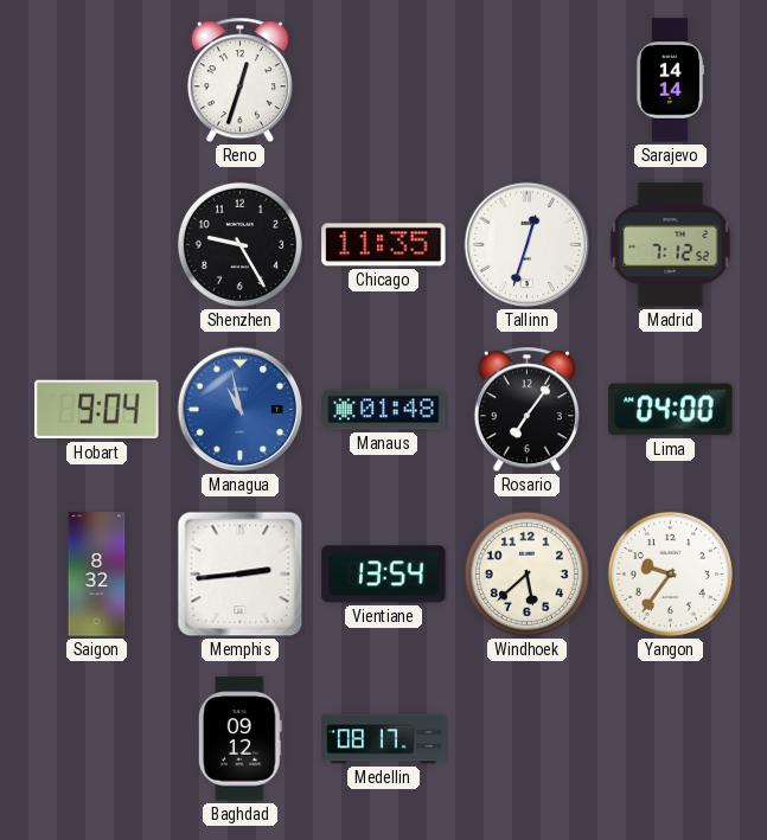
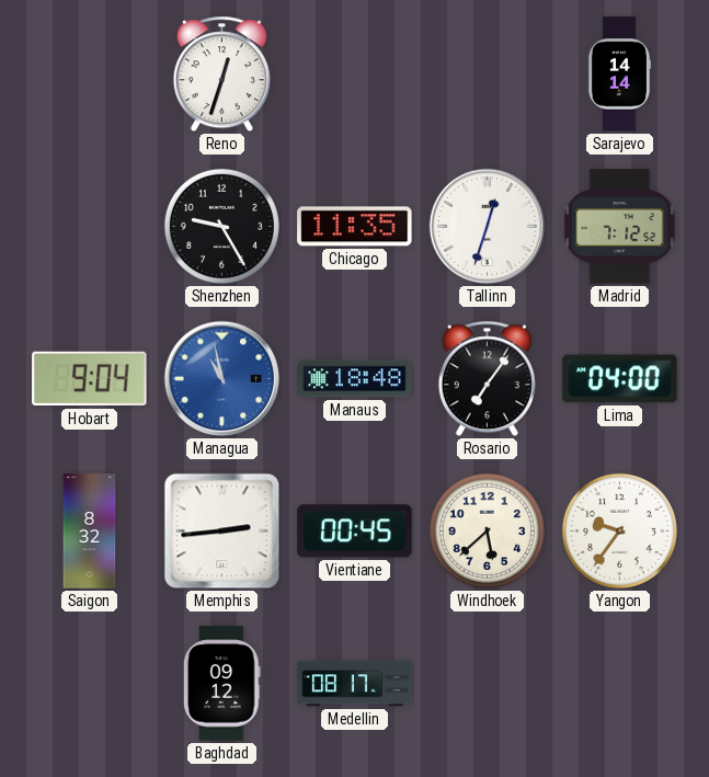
Manaus: 01:48 -> 18:48
Vientiane: 13:54 -> 00:45
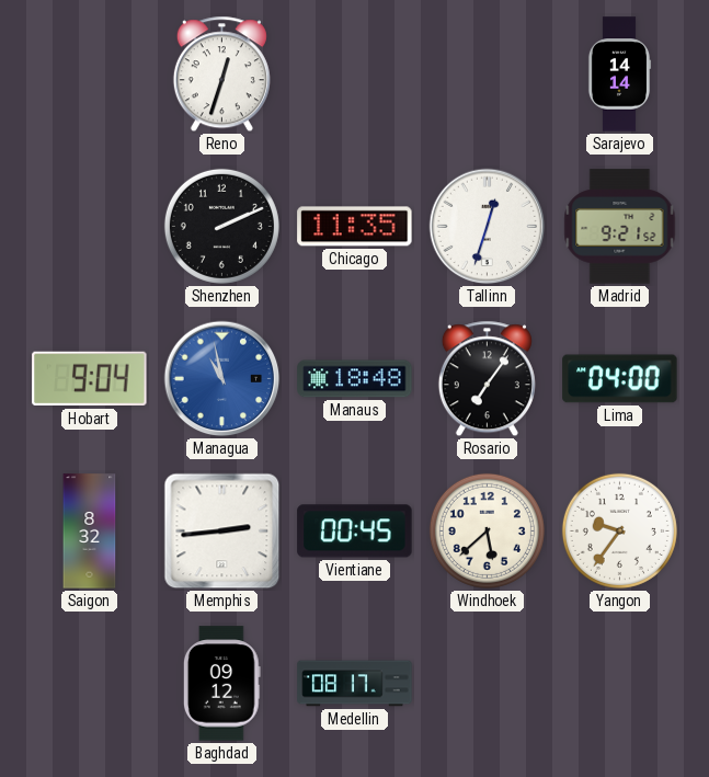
Shenzhen: 9:25 -> 2:11
Madrid: 7:12 -> 9:21
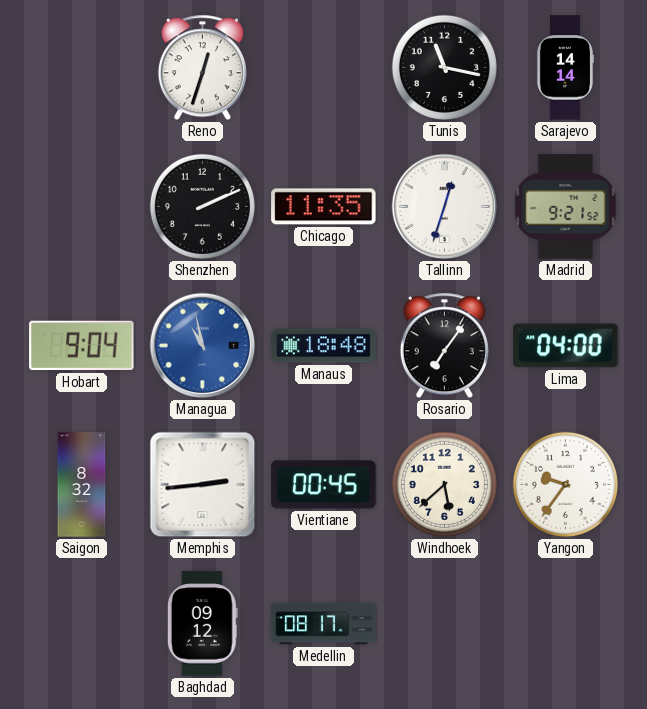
Tunis: none -> 11:17
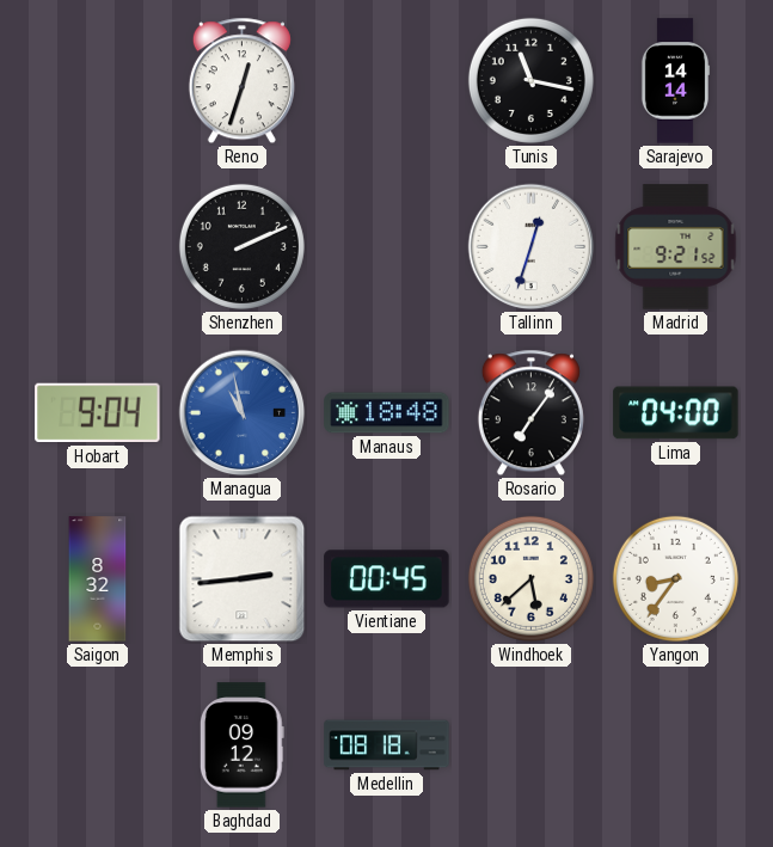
Chicago: 11:35 -> none
Yangon: 9:36 -> 8:36
Medellin: 08:17 -> 08:18
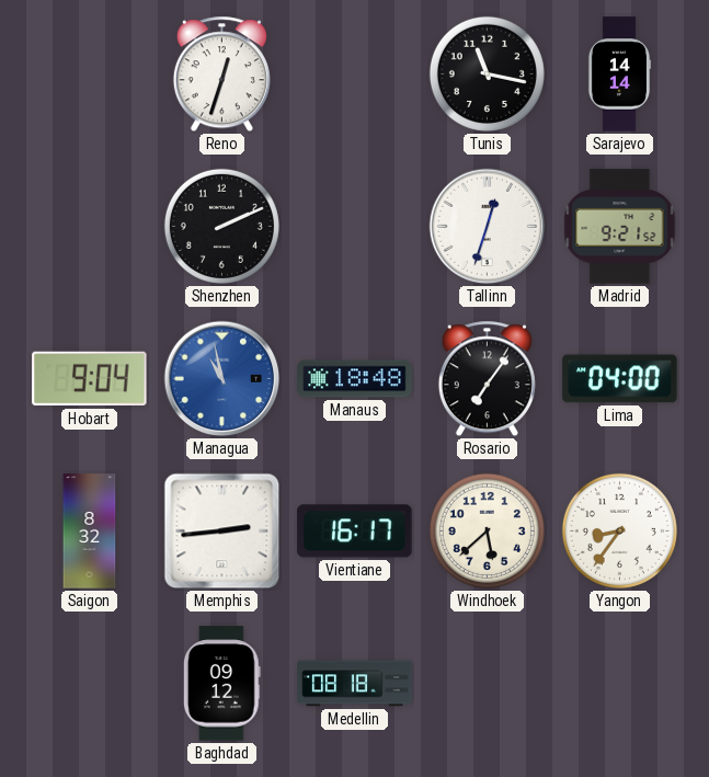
Vientiane: 00:45 -> 16:17
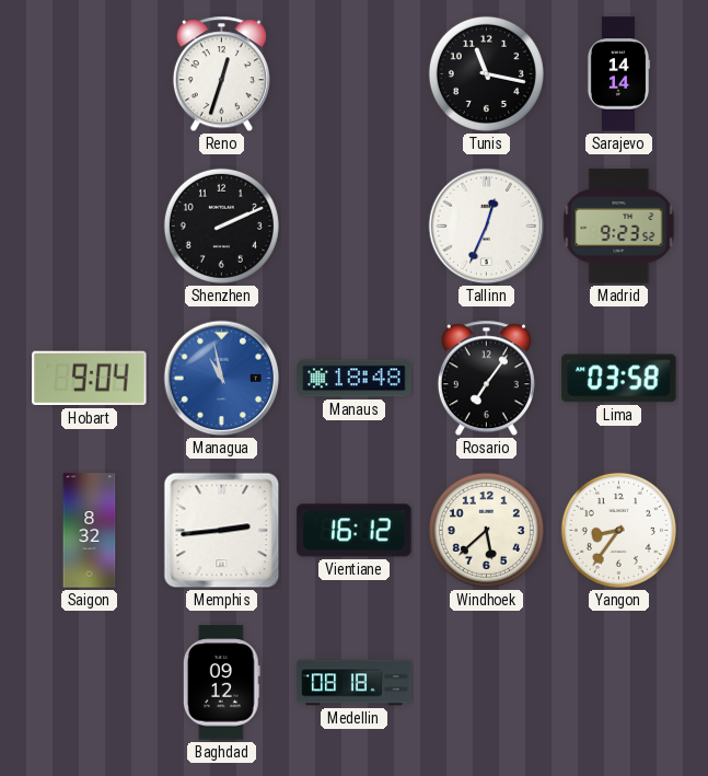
Tallinn: 12:33 -> 12:34
Madrid: 9:21 -> 9:23
Lima: 04:00 -> 03:58
Vientiane: 16:17 -> 16:12
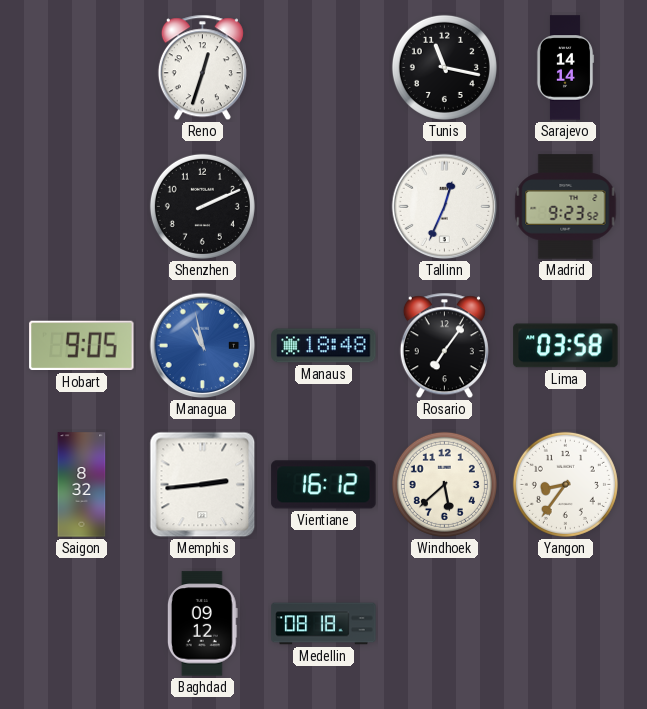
Hobart: 9:04 -> 9:05
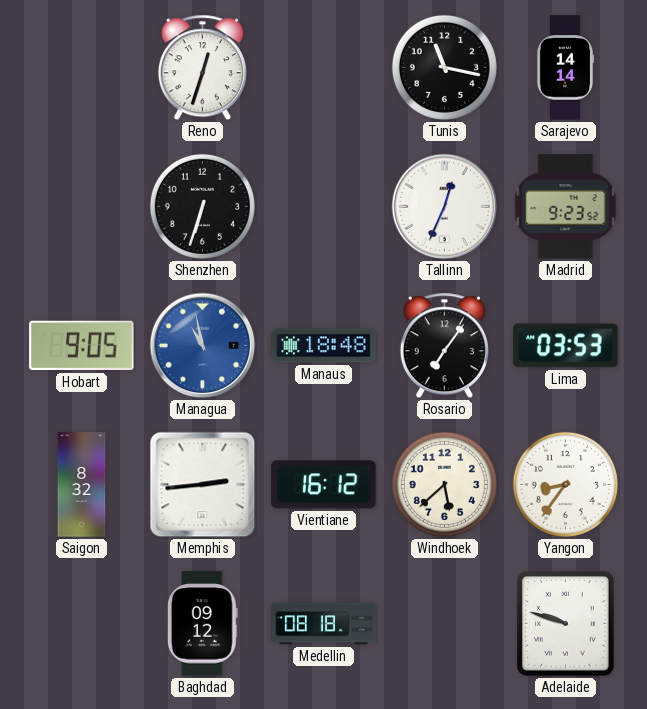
Shenzhen: 2:11 -> 6:33
Lima: 03:58 -> 03:53
Adelaide: none -> 9:48
